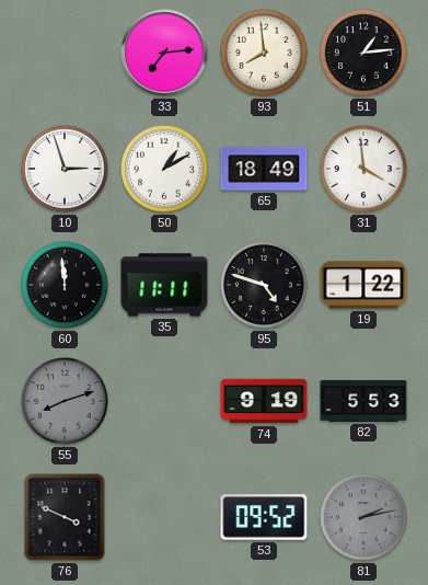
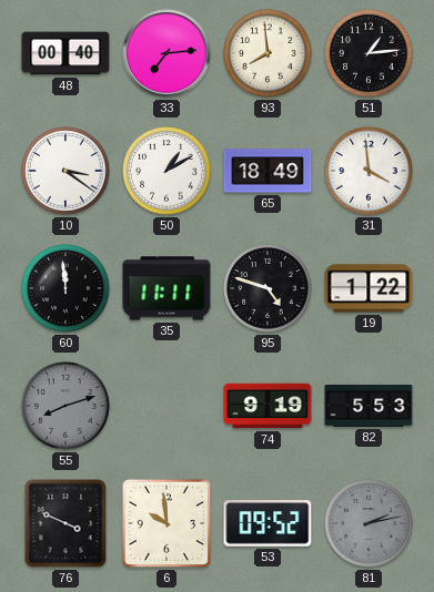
48: none -> 00:40
10: 2:57 -> 3:21
6: none -> 9:59
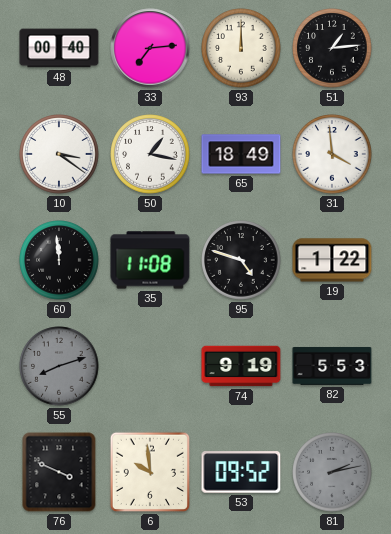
93: 7:59 -> 12:00
50: 1:10 -> 1:17
35: 11:11 -> 11:08
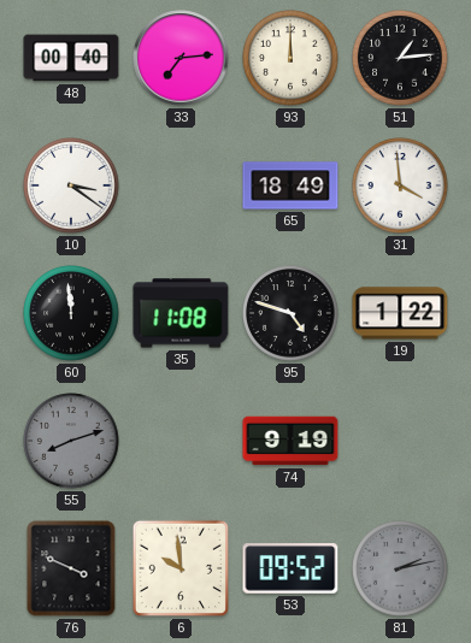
50: 1:17 -> none
82: 5:53 -> none
